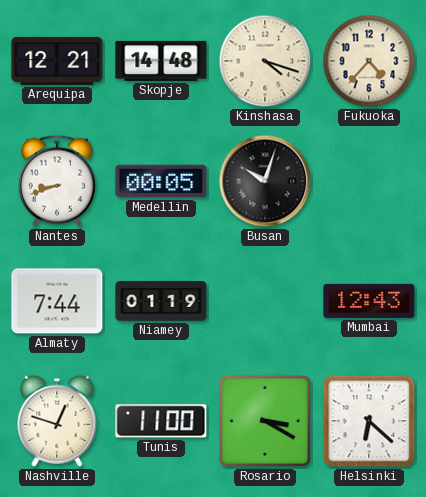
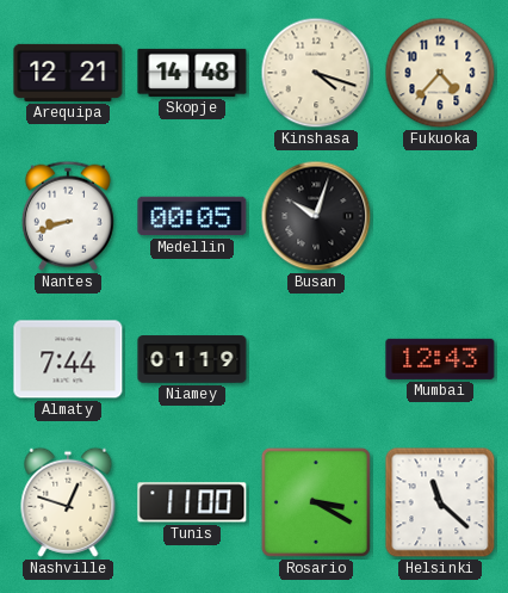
Helsinki: 6:22 -> 11:22
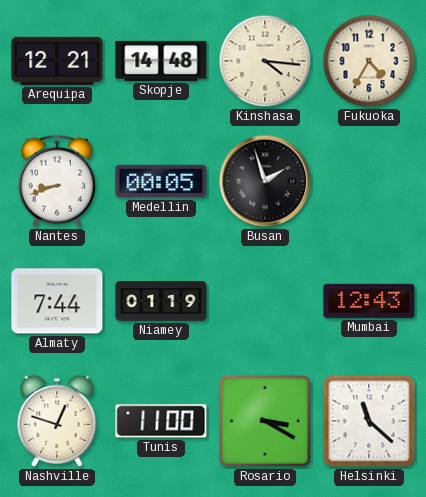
Kinshasa: 4:18 -> 4:16
Fukuoka: 4:37 -> 4:35
Busan: 10:03 -> 1:57
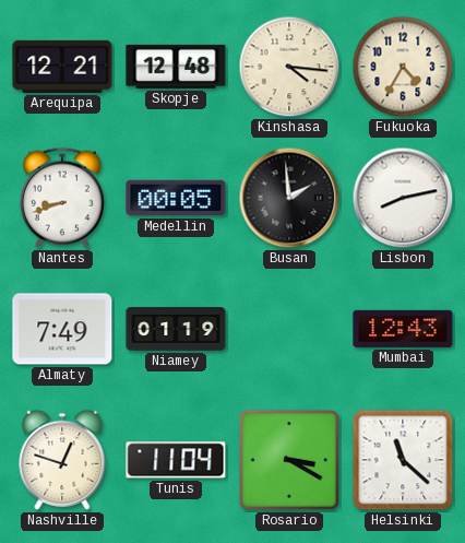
Skopje: 14:48 -> 12:48
Busan: 1:57 -> 1:59
Lisbon: none -> 8:13
Almaty: 7:44 -> 7:49
Tunis: 11:00 -> 11:04
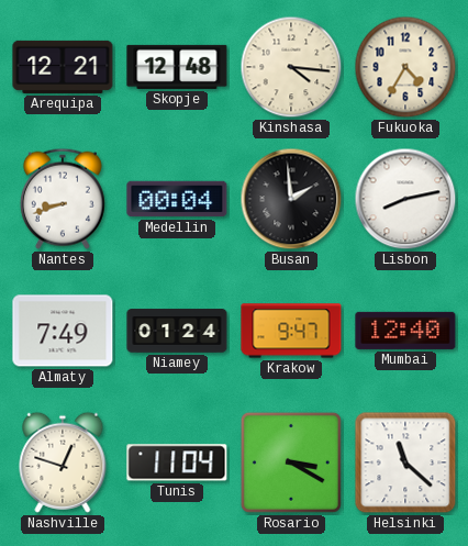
Medellin: 00:05 -> 00:04
Niamey: 01:19 -> 01:24
Krakow: none -> 9:47
Mumbai: 12:43 -> 12:40
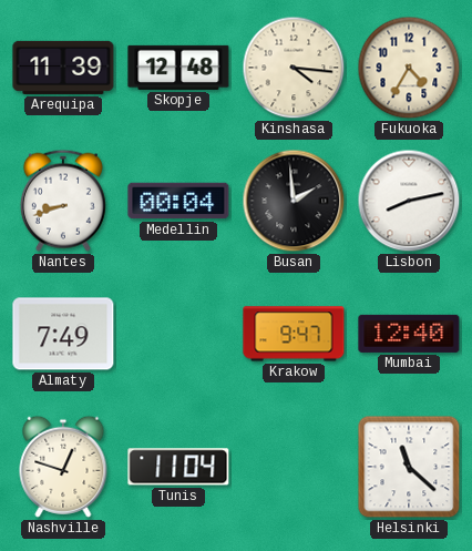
Arequipa: 12:21 -> 11:39
Niamey: 01:24 -> none
Rosario: 3:20 -> none
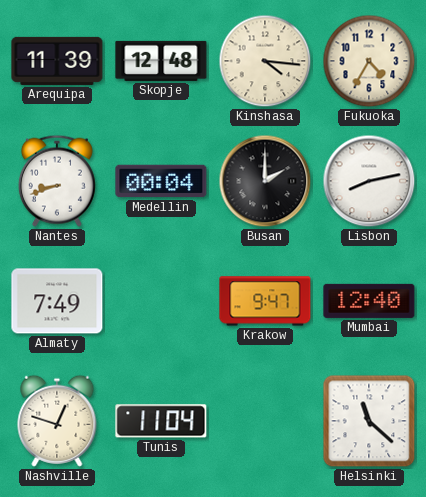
Busan: 1:59 -> 2:00
